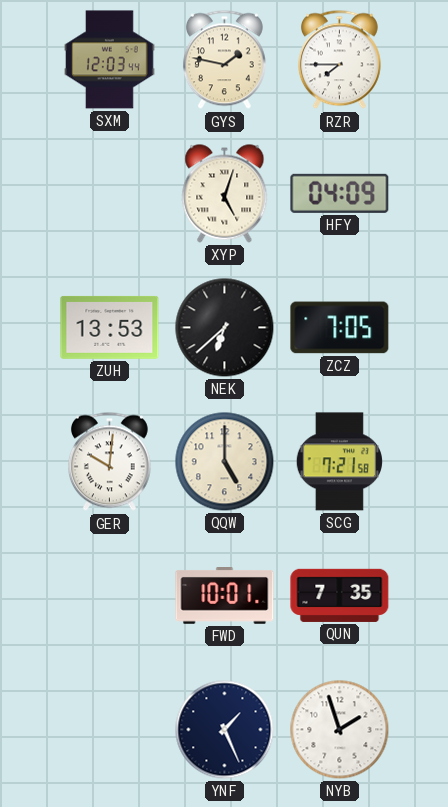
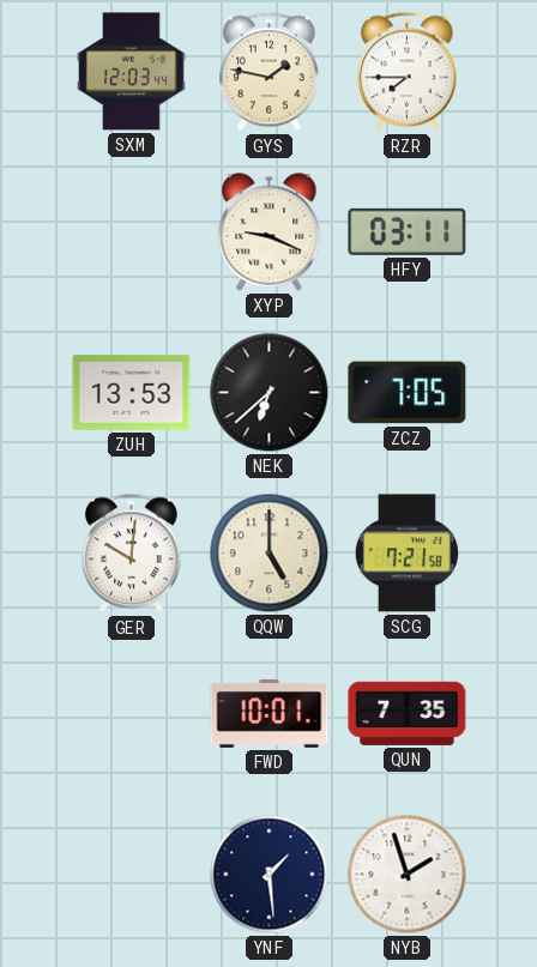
XYP: 5:03 -> 9:19
HFY: 04:09 -> 03:11
YNF: 1:26 -> 1:29
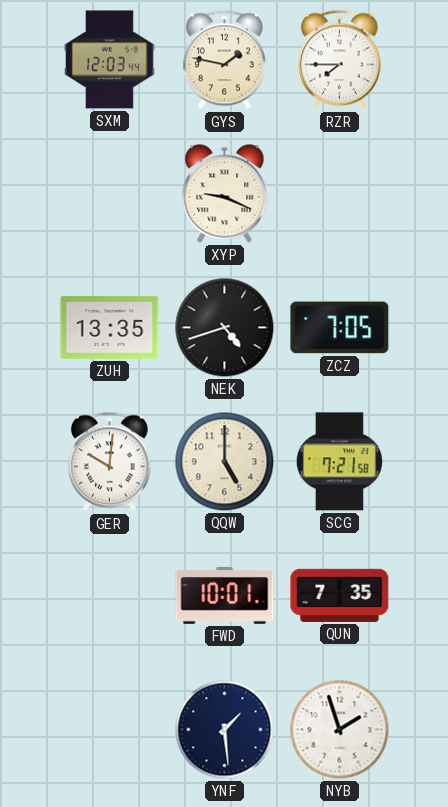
HFY: 03:11 -> none
ZUH: 13:53 -> 13:35
NEK: 6:38 -> 4:42
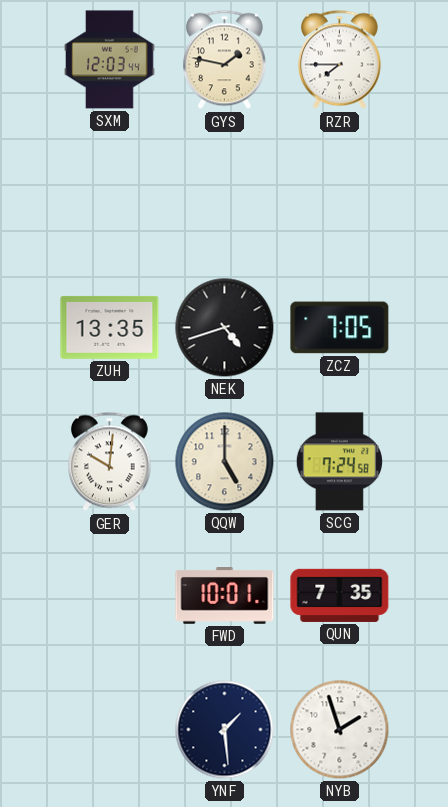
XYP: 9:19 -> none
SCG: 7:21 -> 7:24
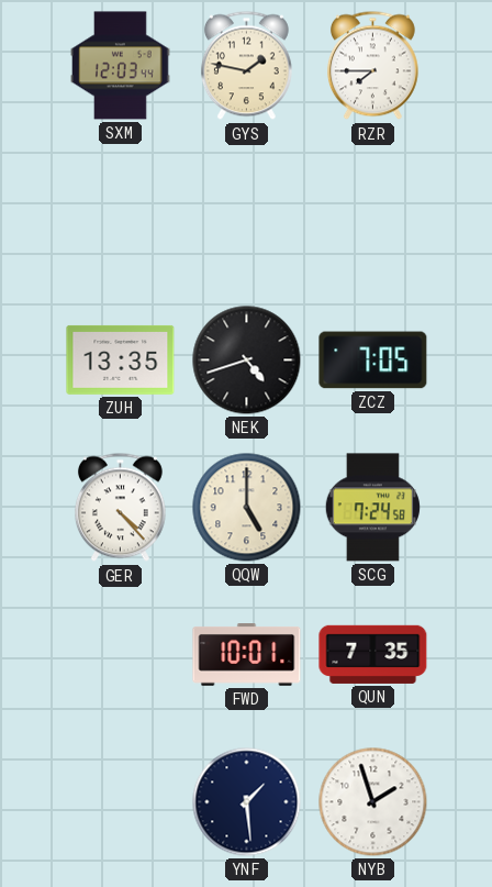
GER: 10:01 -> 4:23
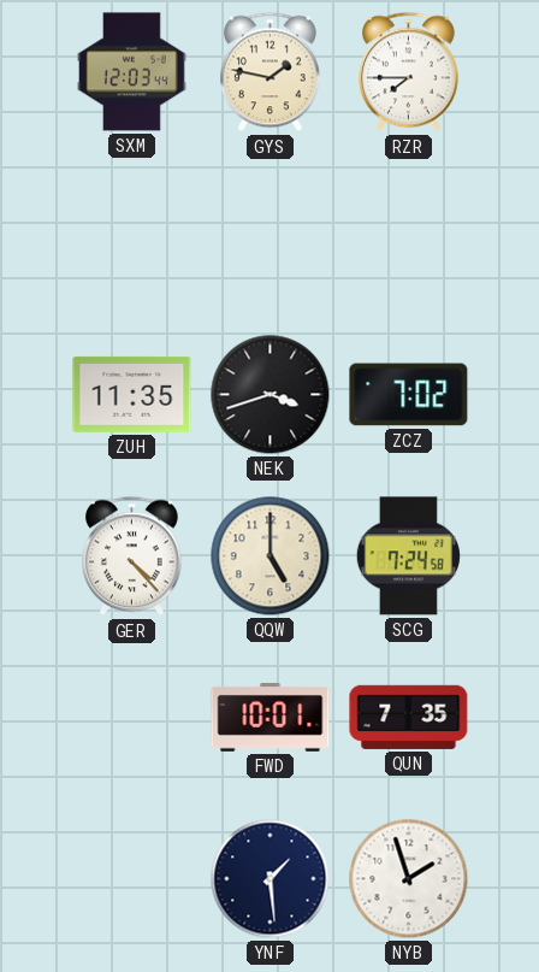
ZUH: 13:35 -> 11:35
NEK: 4:42 -> 3:42
ZCZ: 7:05 -> 7:02
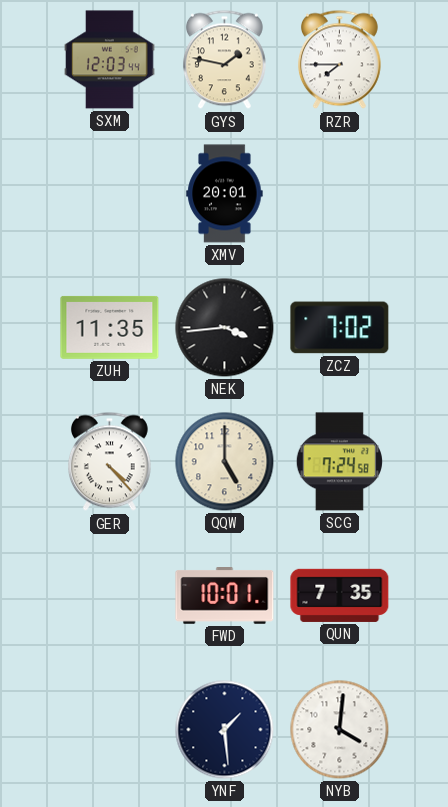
XMV: none -> 20:01
NEK: 3:42 -> 3:44
NYB: 1:57 -> 4:01
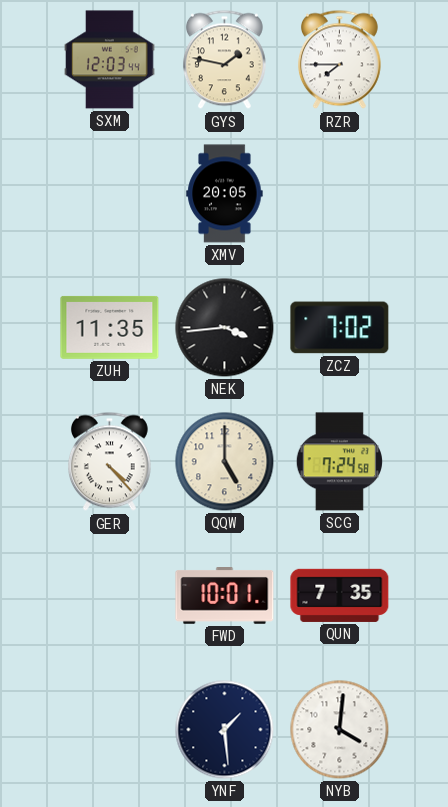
XMV: 20:01 -> 20:05
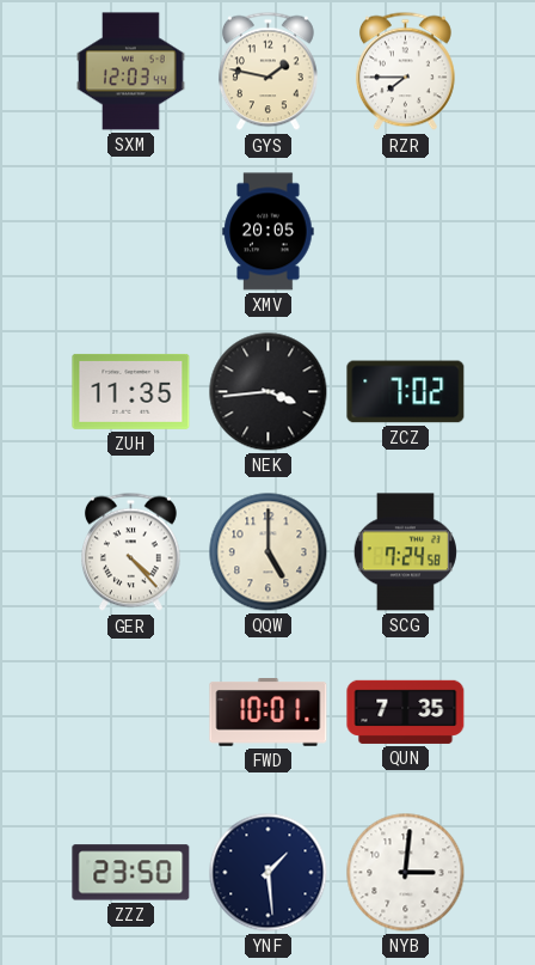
ZZZ: none -> 23:50
NYB: 4:01 -> 3:01
